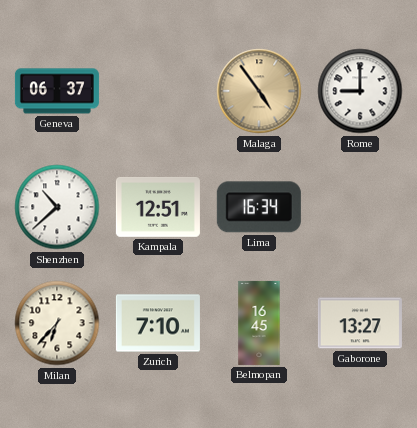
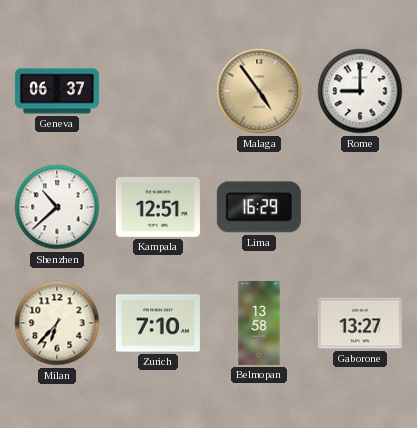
Lima: 16:34 -> 16:29
Belmopan: 16:45 -> 13:58
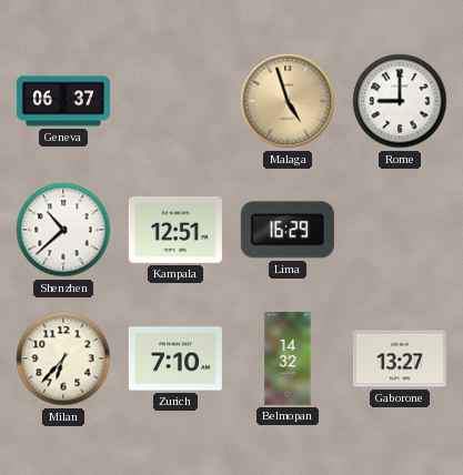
Malaga: 4:54 -> 4:57
Belmopan: 13:58 -> 14:32
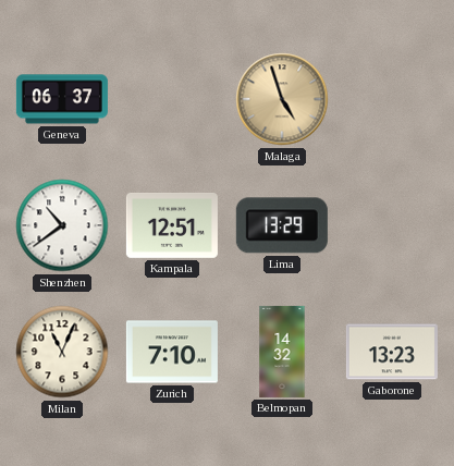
Rome: 9:00 -> none
Shenzhen: 10:38 -> 10:39
Lima: 16:29 -> 13:29
Milan: 6:37 -> 11:04
Gaborone: 13:27 -> 13:23
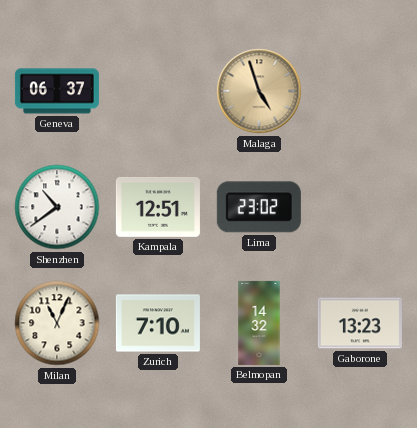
Lima: 13:29 -> 23:02
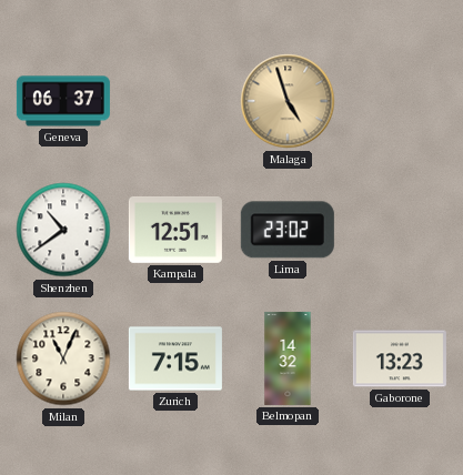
Zurich: 7:10 -> 7:15
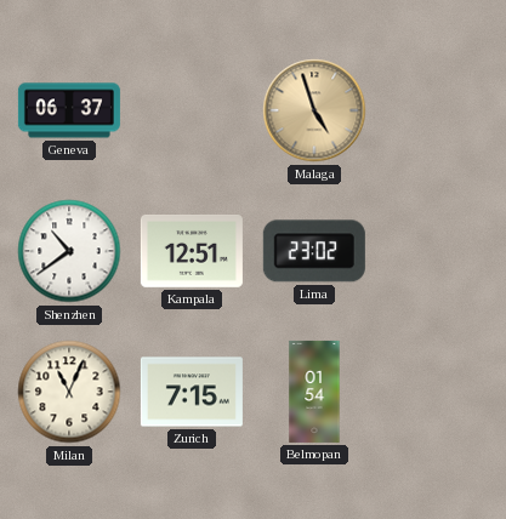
Belmopan: 14:32 -> 01:54
Gaborone: 13:23 -> none
